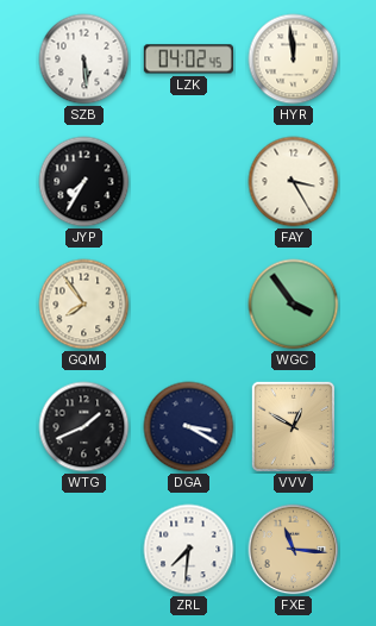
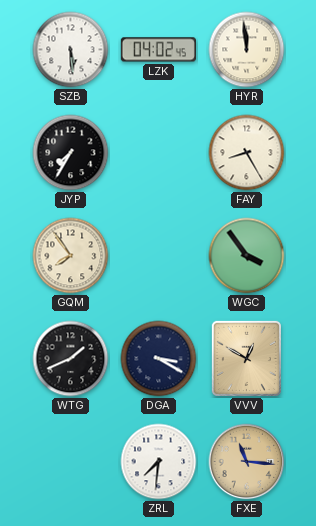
FAY: 3:25 -> 8:25
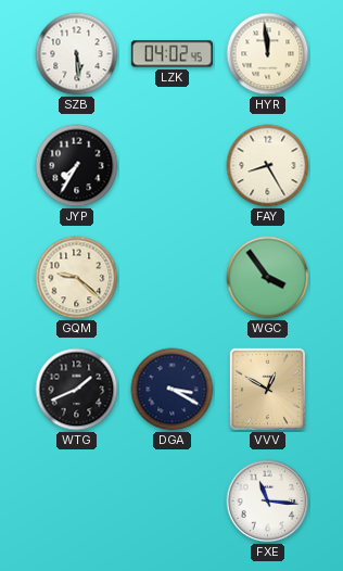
GQM: 7:54 -> 9:22
ZRL: 7:31 -> none
FXE dial: champagne -> white
